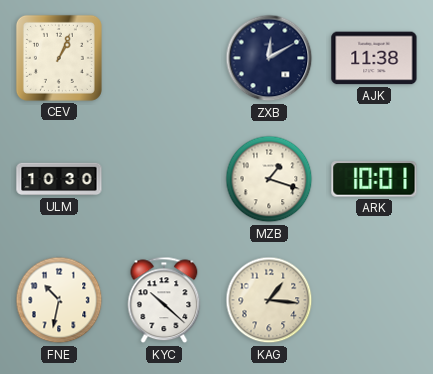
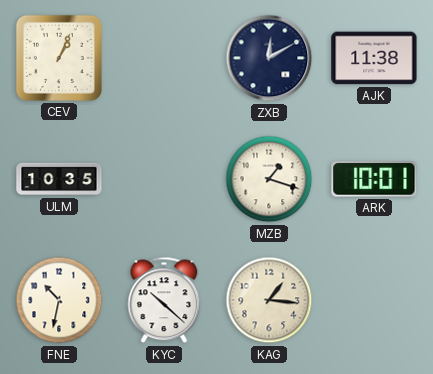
ULM: 10:30 -> 10:35
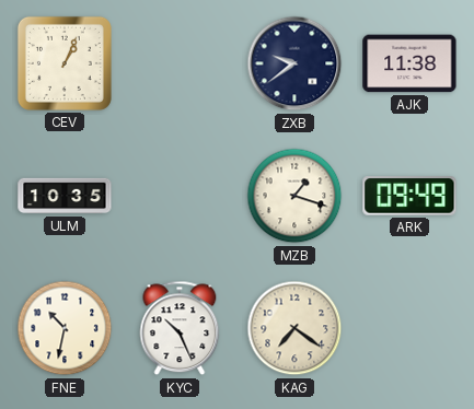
ZXB: 12:10 -> 9:39
ARK: 10:01 -> 09:49
KYC: 10:22 -> 10:26
KAG: 1:16 -> 7:21
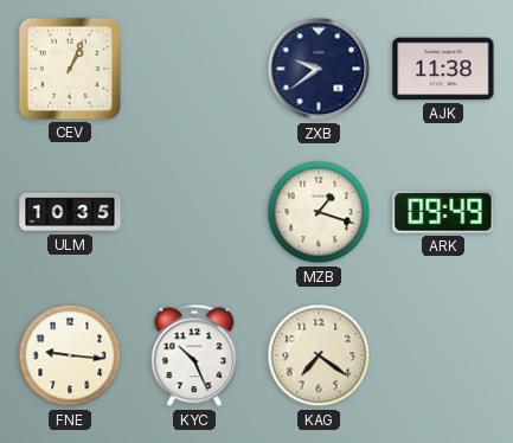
FNE: 10:32 -> 9:16
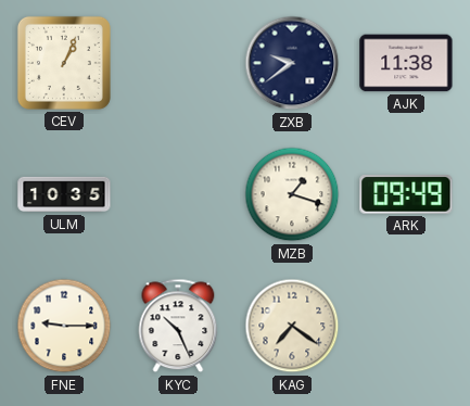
FNE: 9:16 -> 9:15
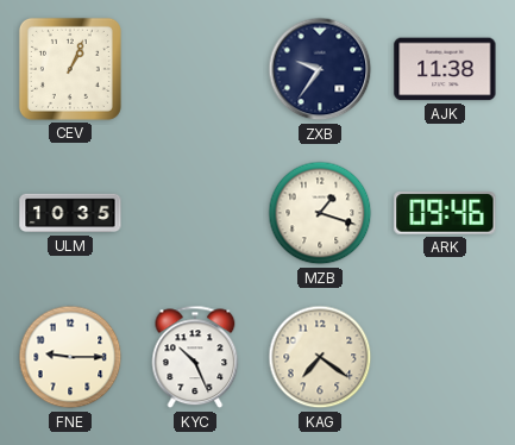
ZXB: 9:39 -> 9:36
ARK: 09:49 -> 09:46
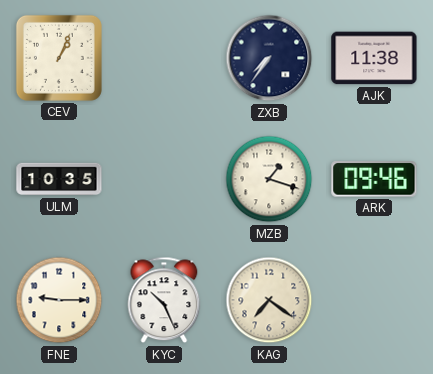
ZXB: 9:36 -> 7:36
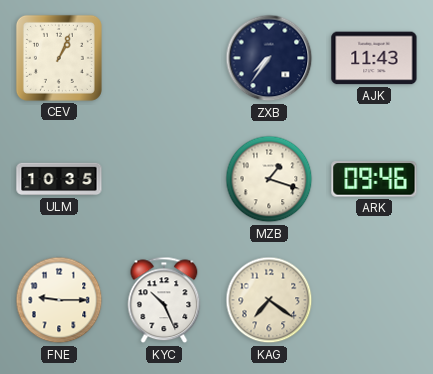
AJK: 11:38 -> 11:43
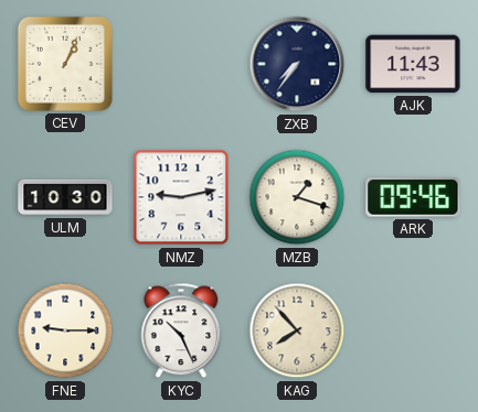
ULM: 10:35 -> 10:30
NMZ: none -> 9:13
KAG: 7:21 -> 7:53
